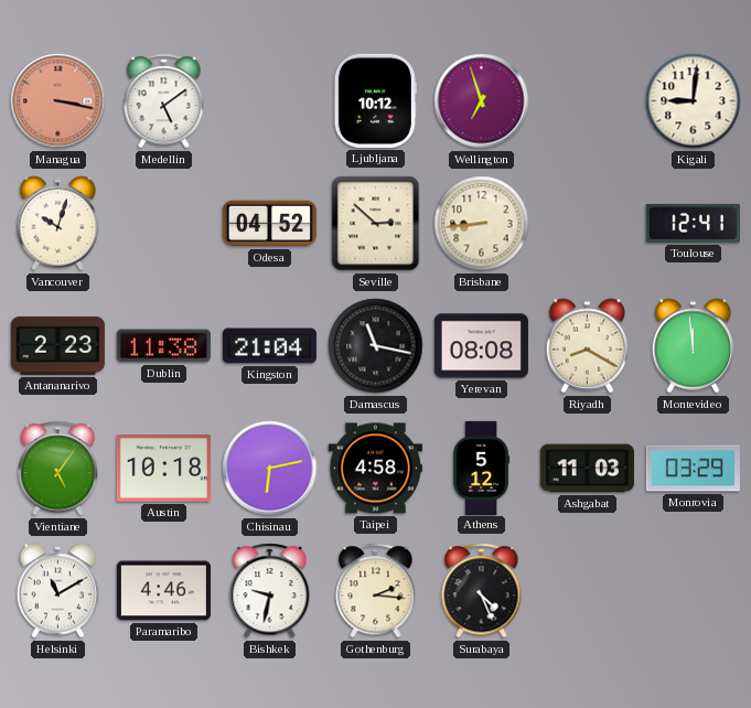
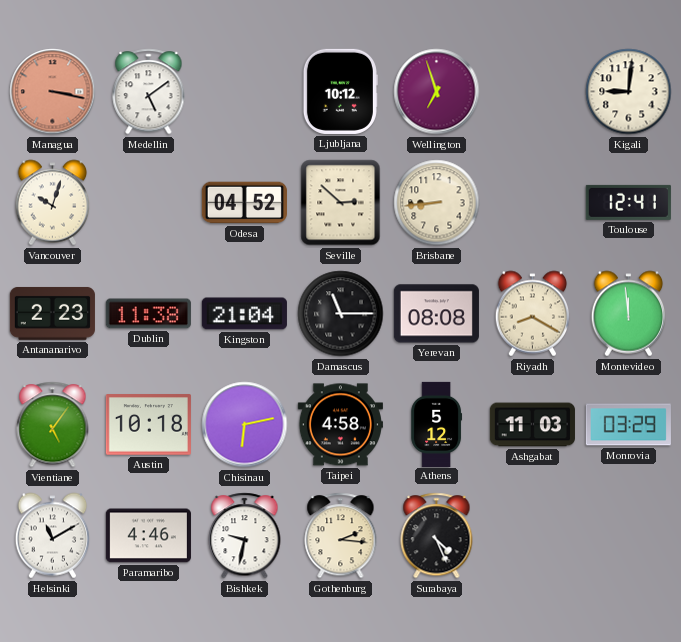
Damascus: 11:17 -> 11:15
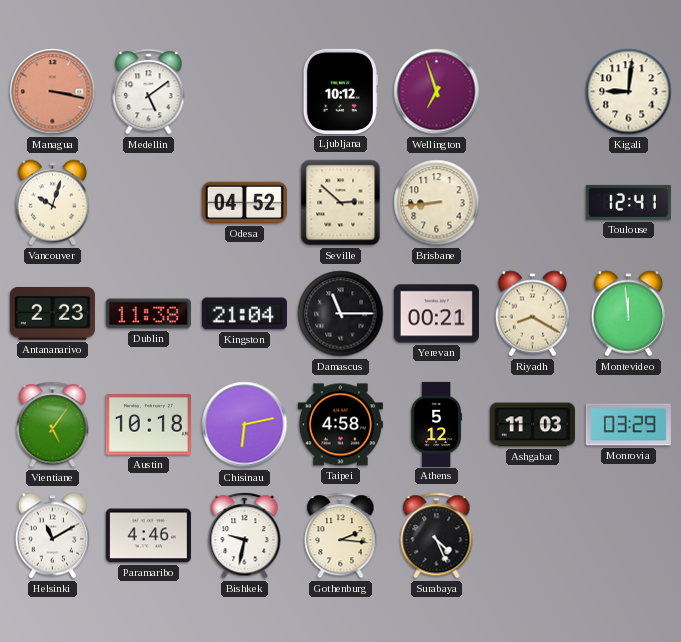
Yerevan: 08:08 -> 00:21
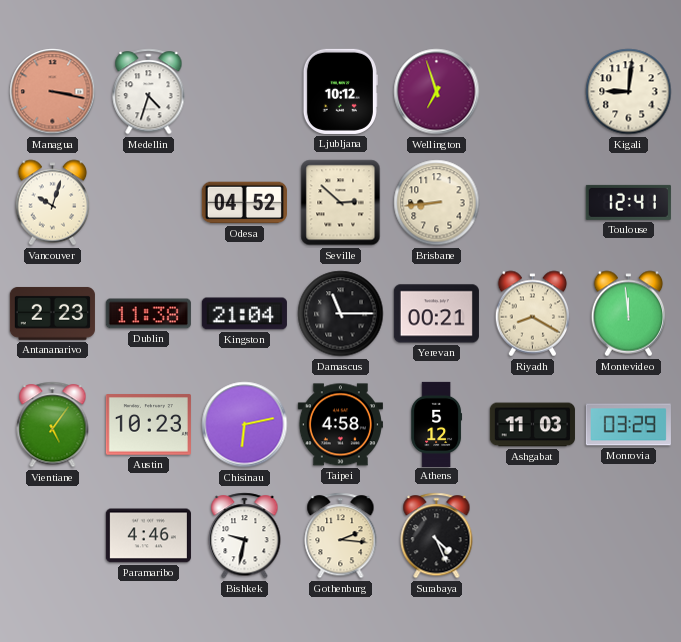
Medellin: 5:09 -> 4:33
Austin: 10:18 -> 10:23
Helsinki: 11:10 -> none
